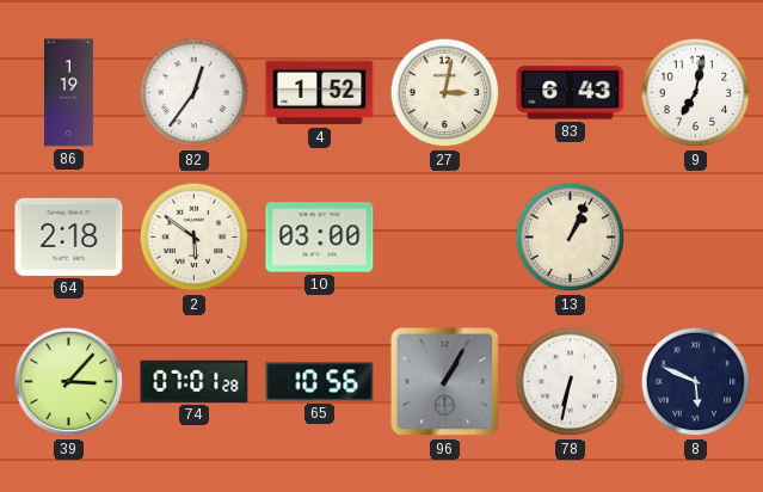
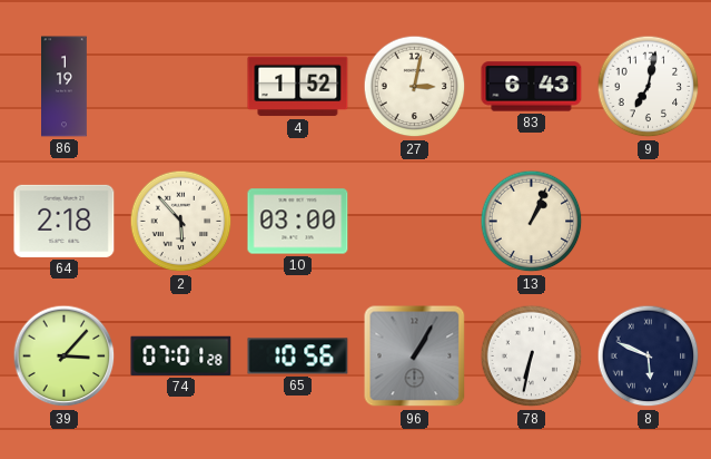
82: 12:36 -> none
2: 5:51 -> 5:53
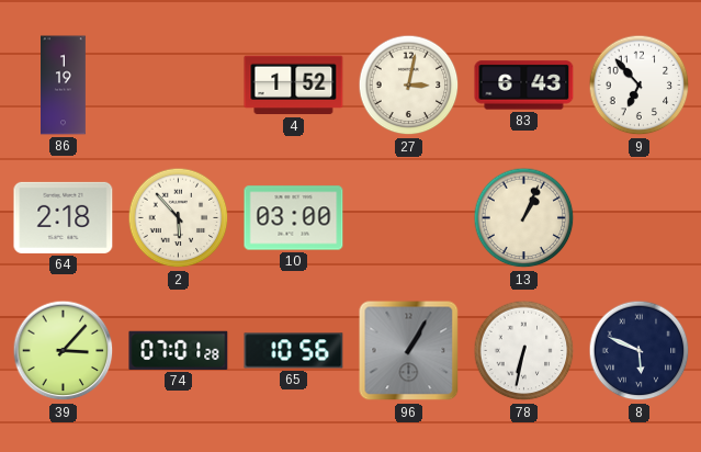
9: 7:02 -> 6:53
